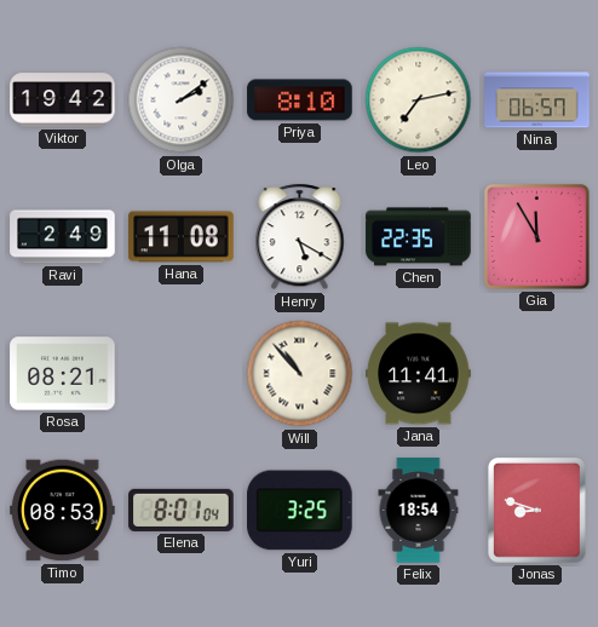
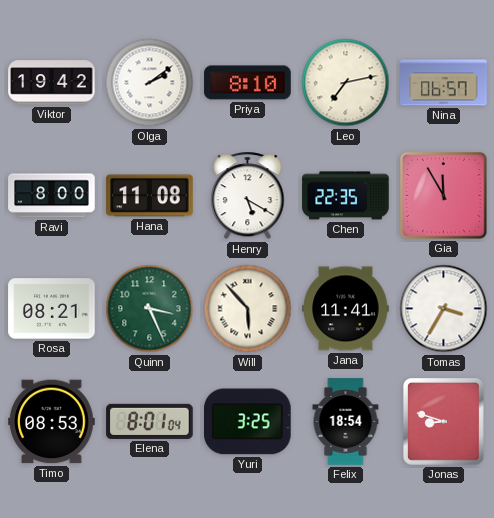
Ravi: 2:49 -> 8:00
Quinn: none -> 3:26
Will: 10:53 -> 5:53
Tomas: none -> 3:35
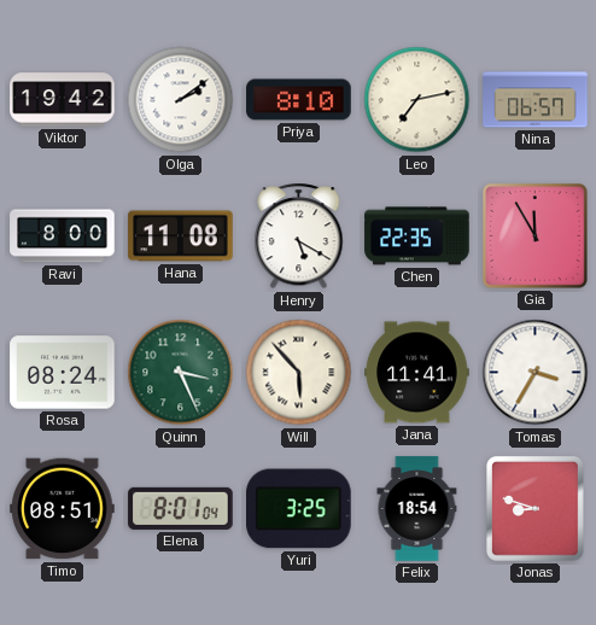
Rosa: 08:21 -> 08:24
Timo: 08:53 -> 08:51
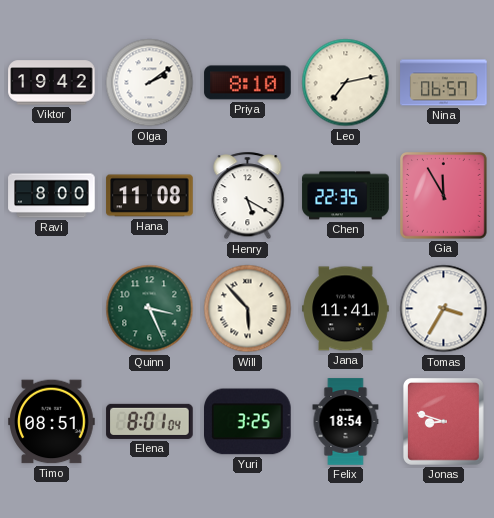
Rosa: 08:24 -> none
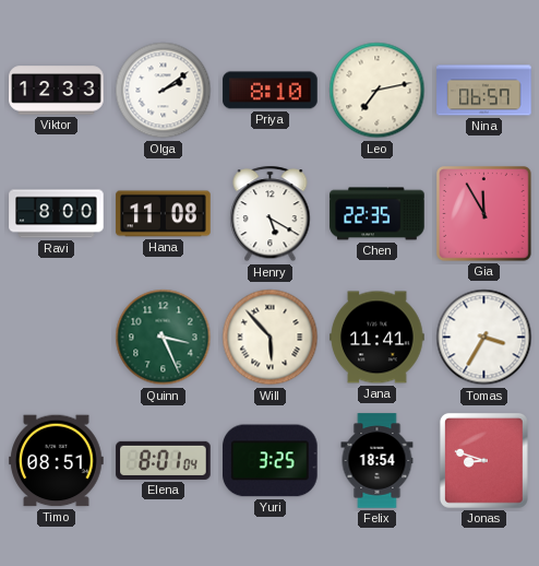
Viktor: 19:42 -> 12:33
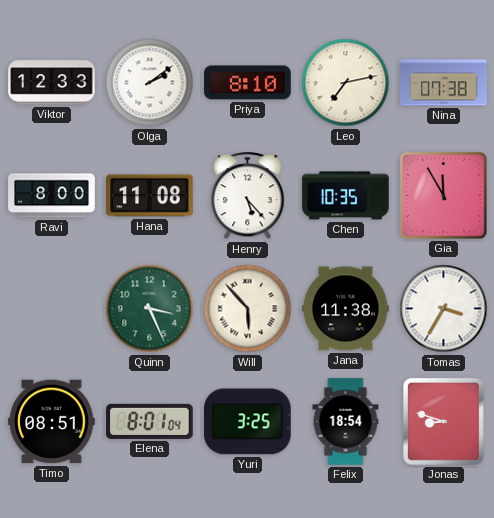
Nina: 06:57 -> 07:38
Henry: 5:20 -> 5:23
Chen: 22:35 -> 10:35
Jana: 11:41 -> 11:38
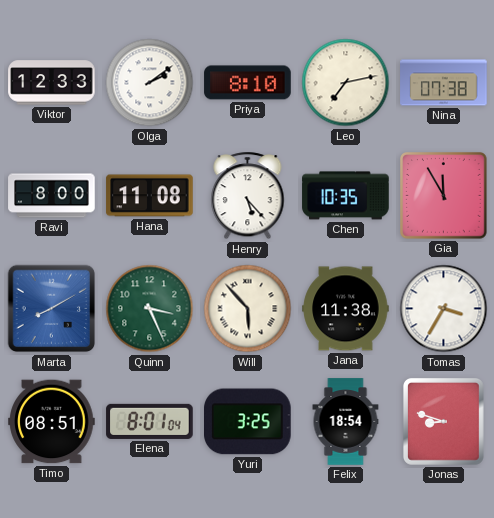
Marta: none -> 8:10
